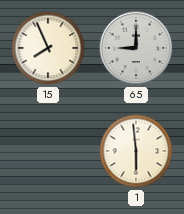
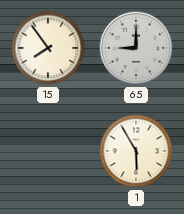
15: 7:56 -> 7:54
1: 5:59 -> 5:55
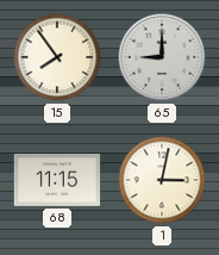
68: none -> 11:15
1: 5:55 -> 3:02
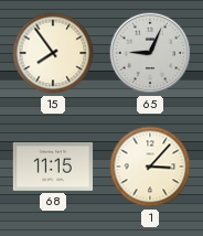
65: 9:00 -> 9:04
1: 3:02 -> 3:07
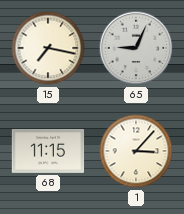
15: 7:54 -> 7:17
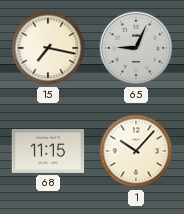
1: 3:07 -> 10:07
